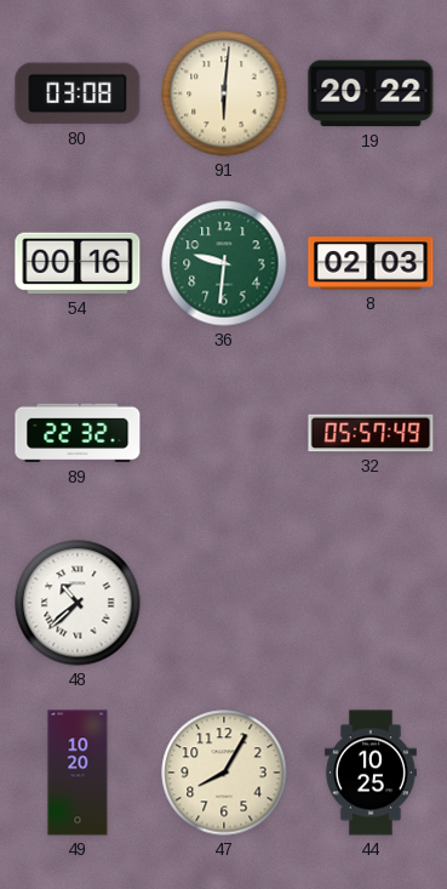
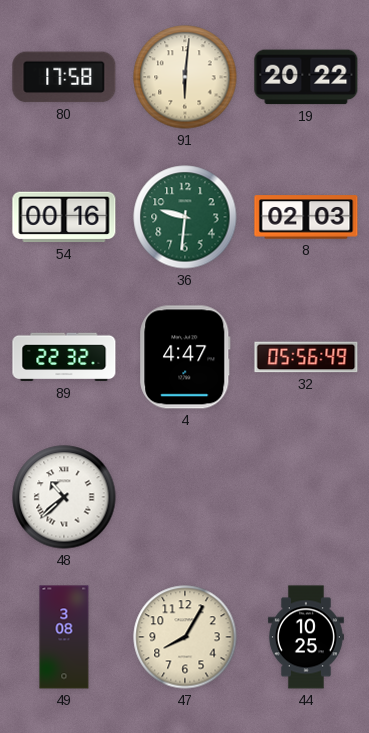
80: 03:08 -> 17:58
4: none -> 4:47
32: 05:57 -> 05:56
49: 10:20 -> 3:08
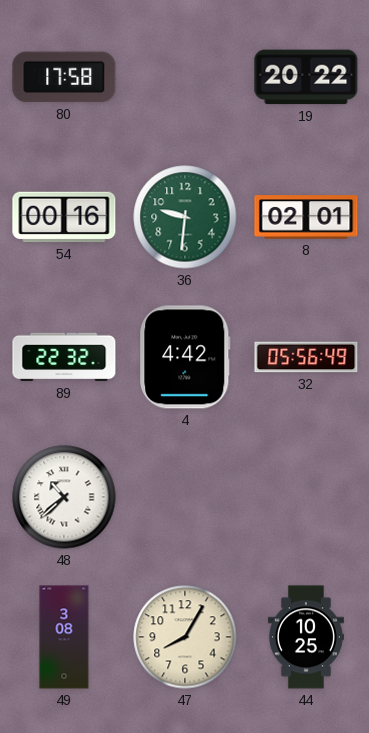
91: 6:01 -> none
8: 02:03 -> 02:01
4: 4:47 -> 4:42
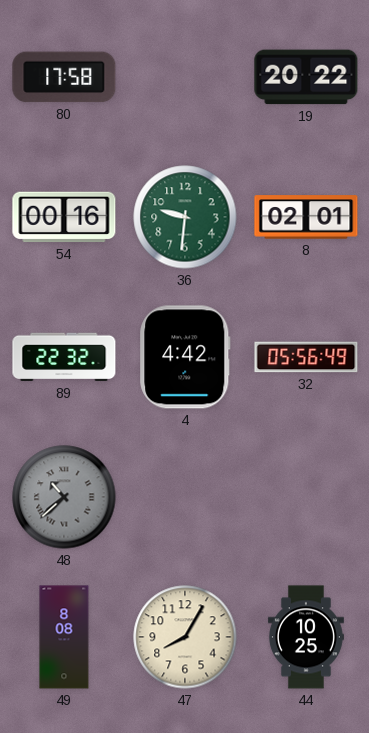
48 dial: white -> grey
49: 3:08 -> 8:08
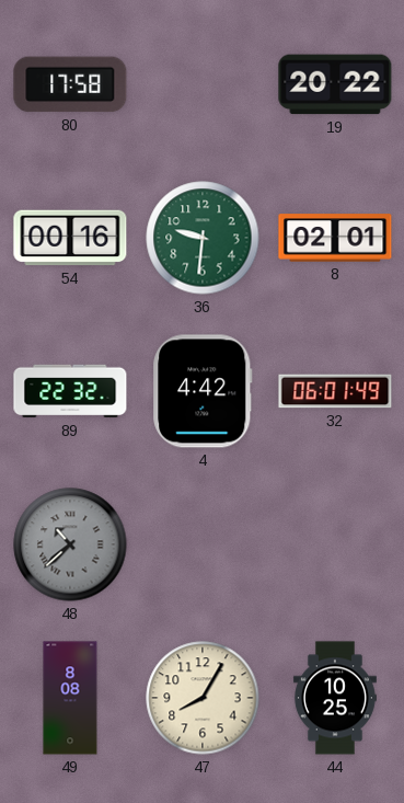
32: 05:56 -> 06:01
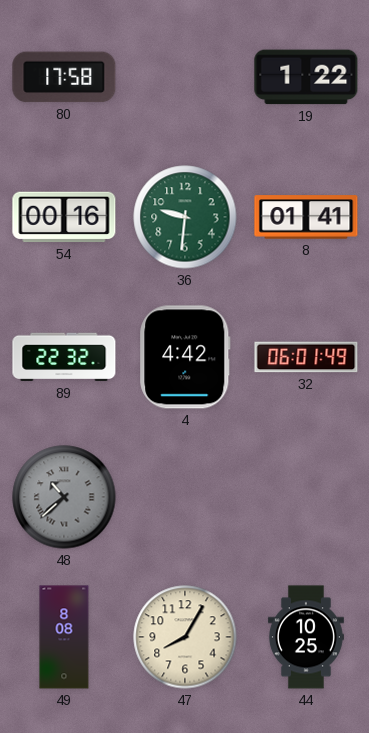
19: 20:22 -> 1:22
8: 02:01 -> 01:41
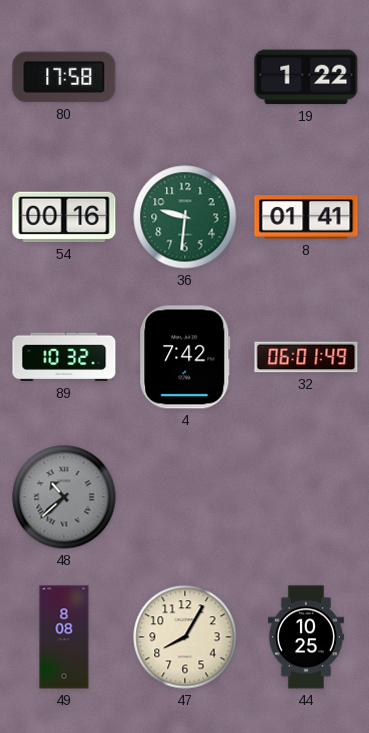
89: 22:32 -> 10:32
4: 4:42 -> 7:42
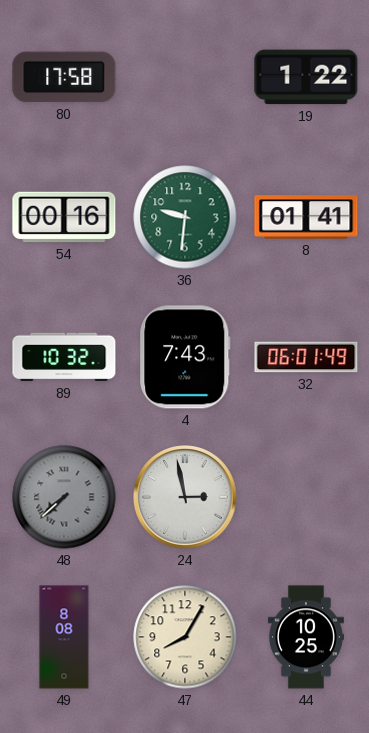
4: 7:42 -> 7:43
48: 10:38 -> 7:38
24: none -> 2:58
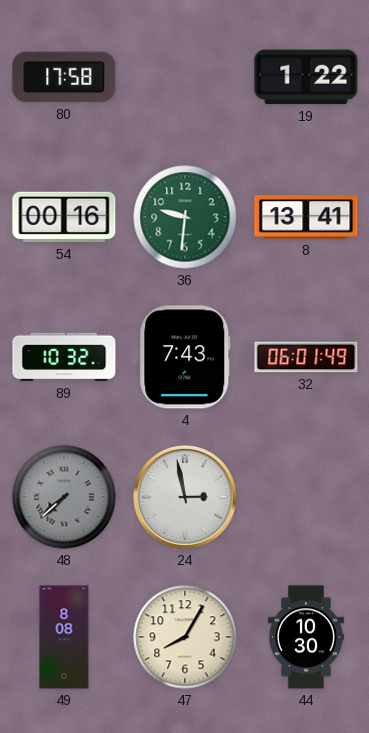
8: 01:41 -> 13:41
44: 10:25 -> 10:30
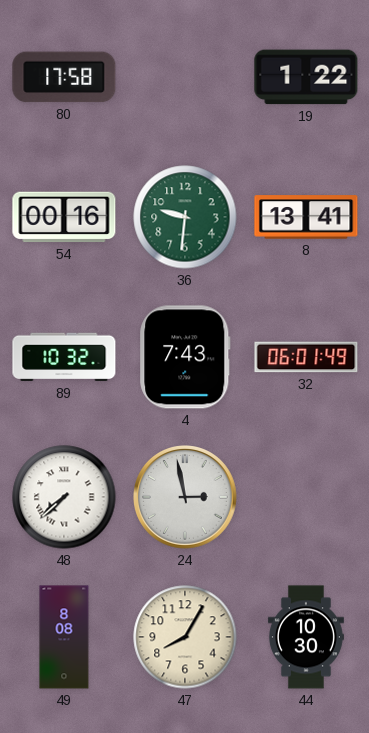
48 dial: grey -> white
